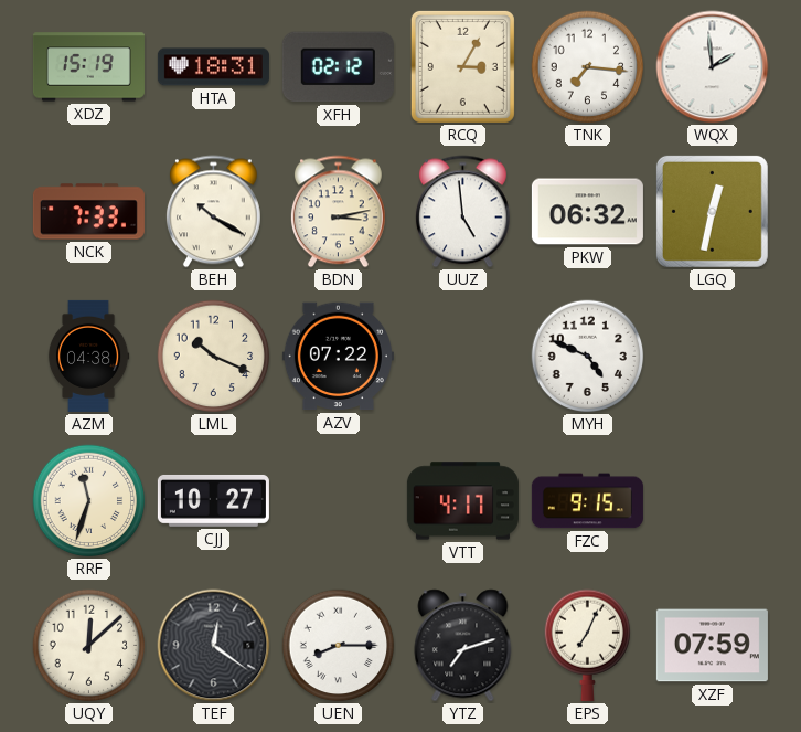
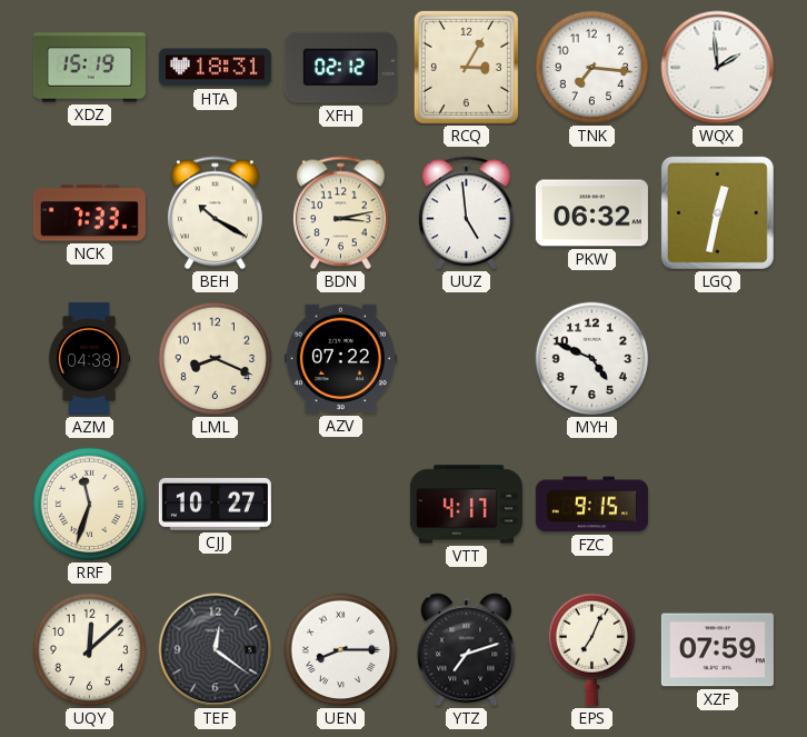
LML: 10:19 -> 8:19
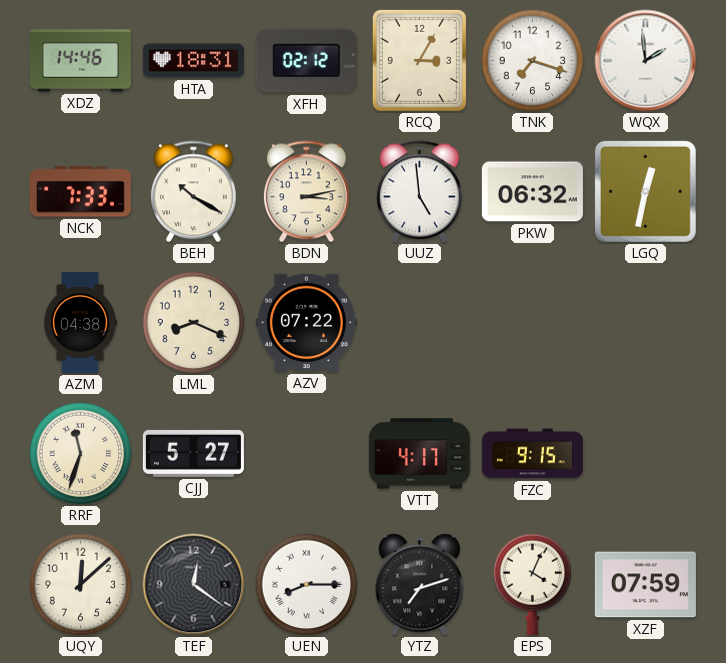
XDZ: 15:19 -> 14:46
TNK: 7:16 -> 7:18
MYH: 4:49 -> none
CJJ: 10:27 -> 5:27
EPS: 7:04 -> 4:04
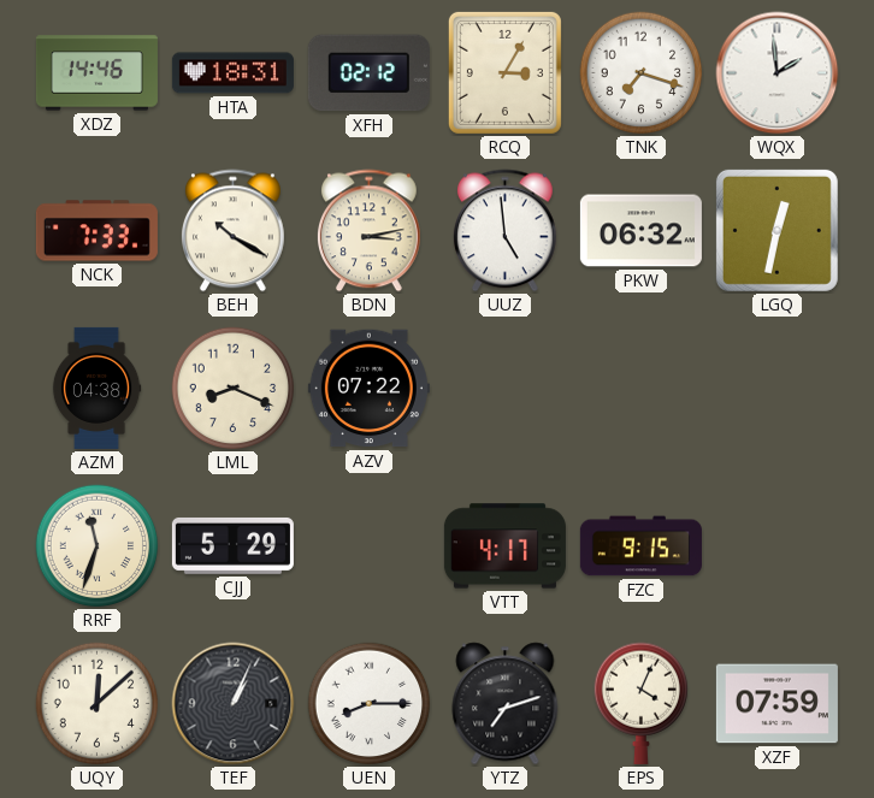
CJJ: 5:27 -> 5:29
TEF: 12:21 -> 1:04
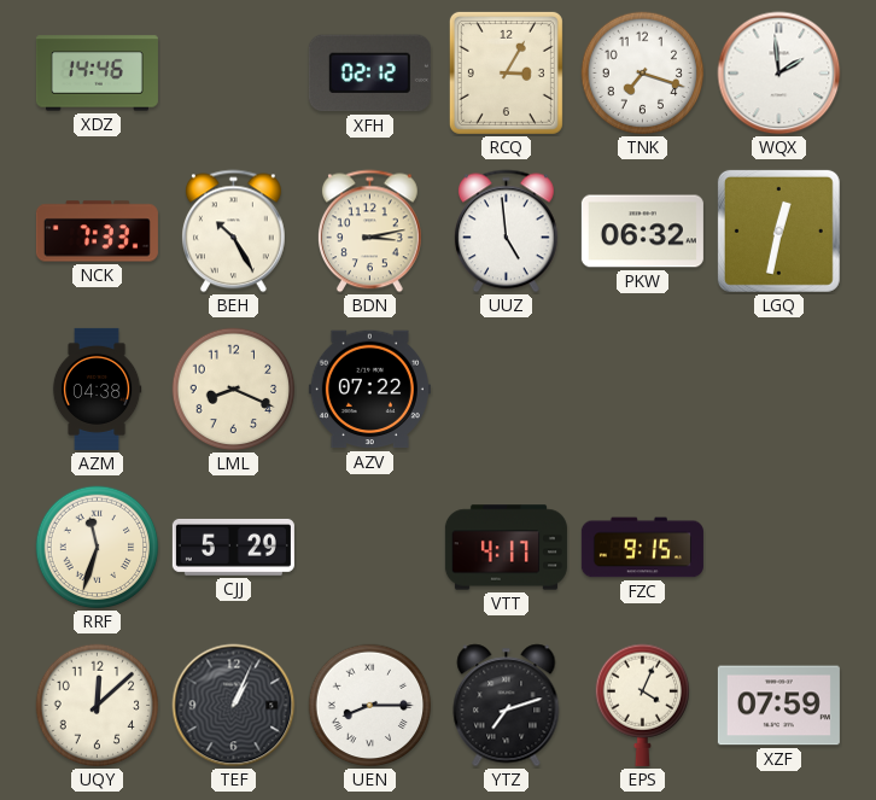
HTA: 18:31 -> none
BEH: 10:20 -> 10:25
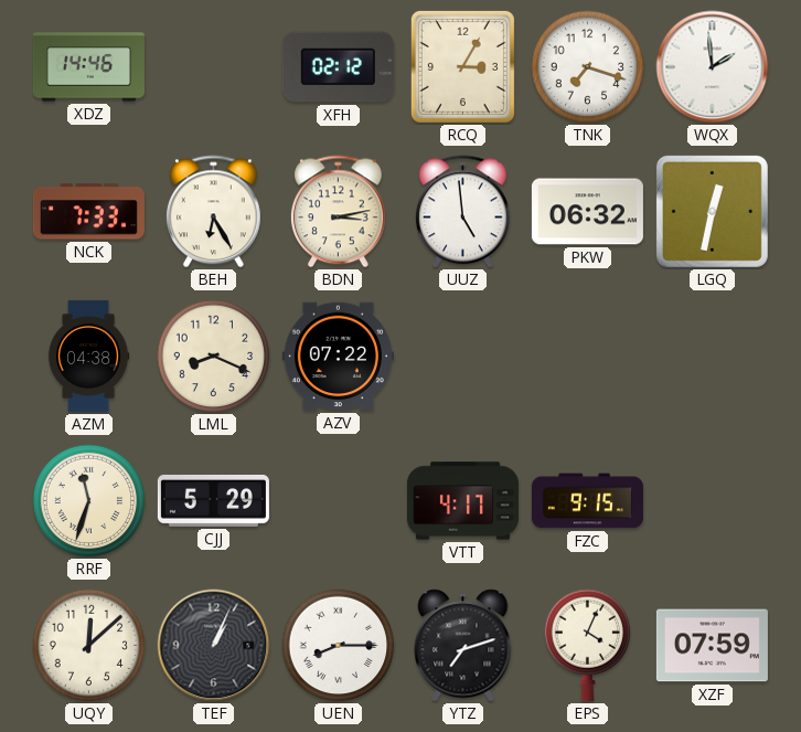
BEH: 10:25 -> 6:25
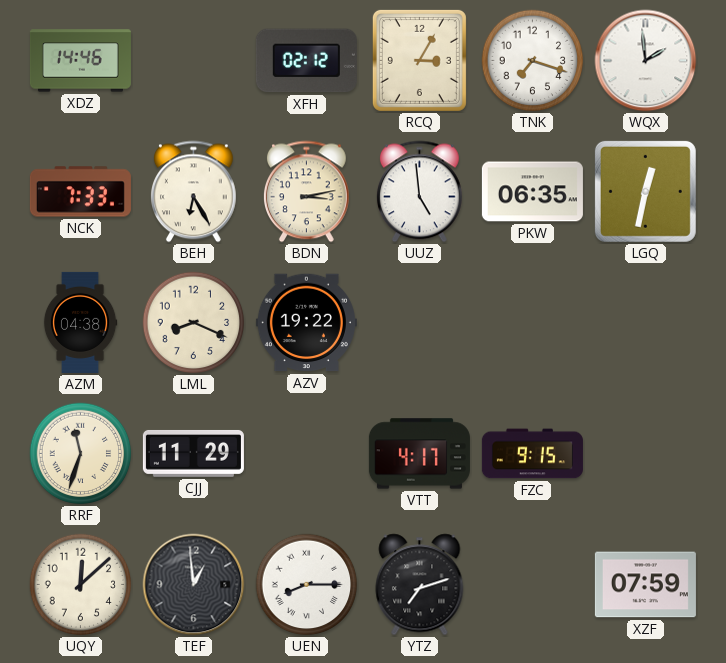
PKW: 06:32 -> 06:35
AZV: 07:22 -> 19:22
CJJ: 5:29 -> 11:29
TEF: 1:04 -> 12:59
EPS: 4:04 -> none
